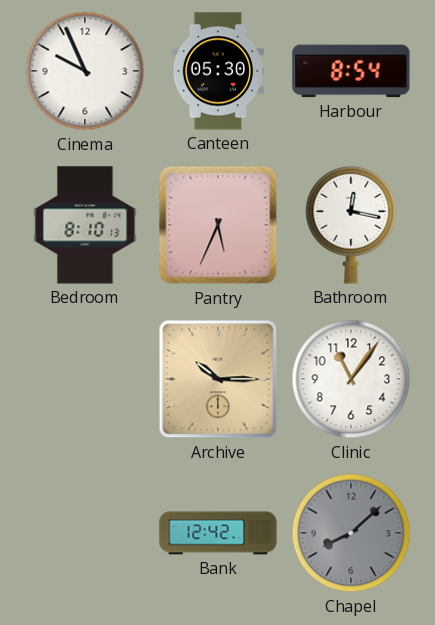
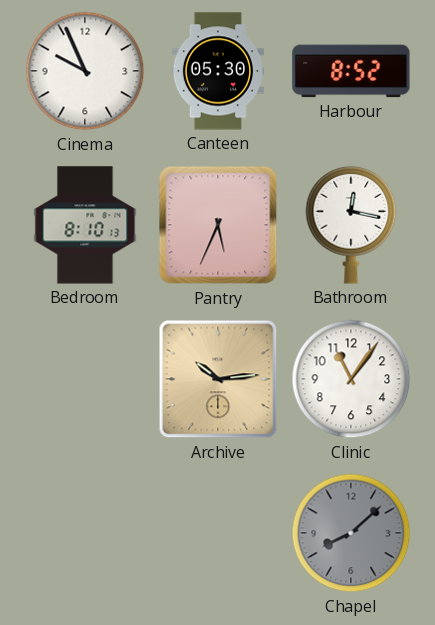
Harbour: 8:54 -> 8:52
Archive: 10:15 -> 10:14
Bank: 12:42 -> none
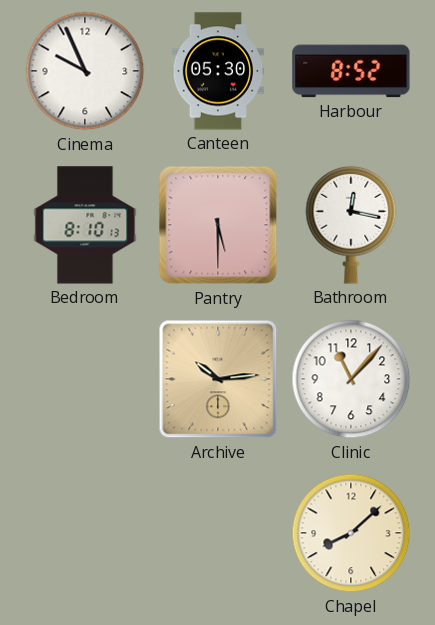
Pantry: 5:34 -> 5:30
Clinic: 11:06 -> 11:07
Chapel dial: grey -> cream
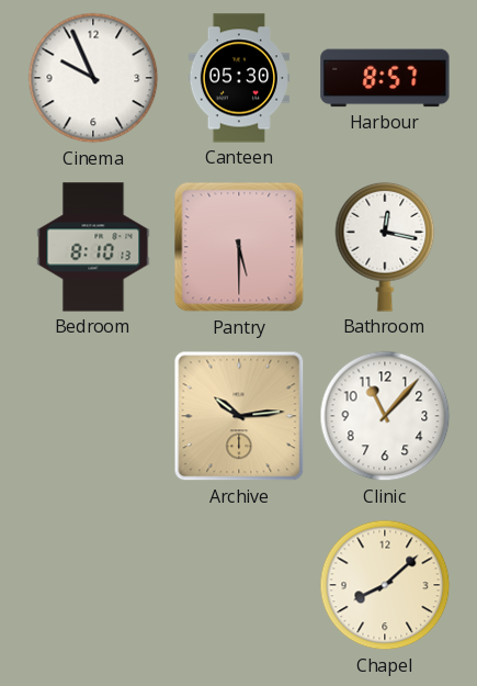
Harbour: 8:52 -> 8:57
